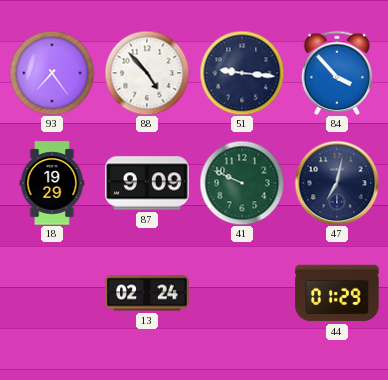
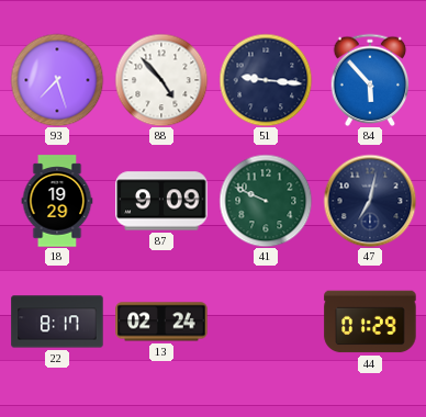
93: 7:24 -> 7:27
84: 3:53 -> 5:53
22: none -> 8:17
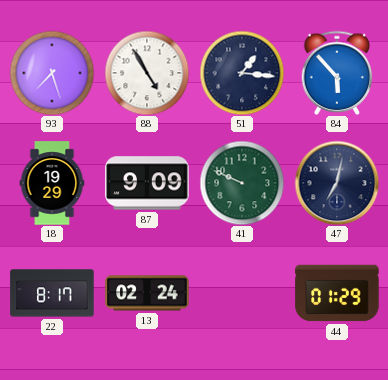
88: 4:53 -> 4:55
51: 9:16 -> 1:16
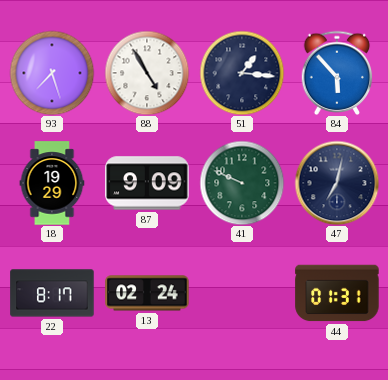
44: 01:29 -> 01:31
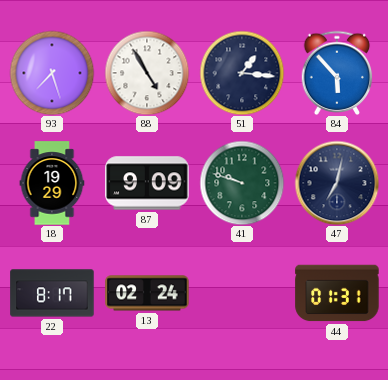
41: 9:49 -> 9:48
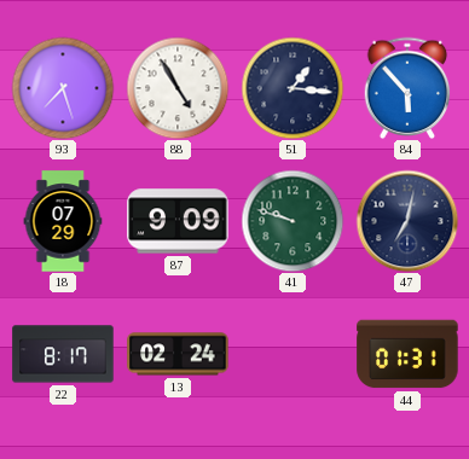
18: 19:29 -> 07:29
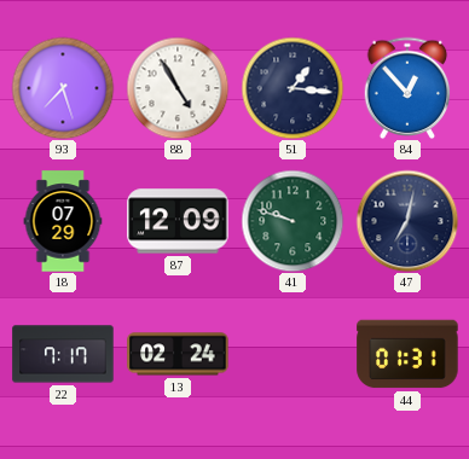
84: 5:53 -> 12:53
87: 9:09 -> 12:09
22: 8:17 -> 7:17
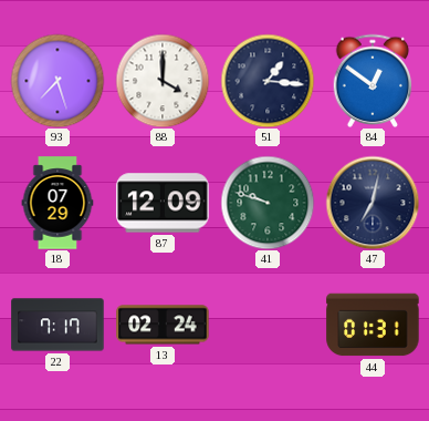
88: 4:55 -> 4:00
84: 12:53 -> 12:51
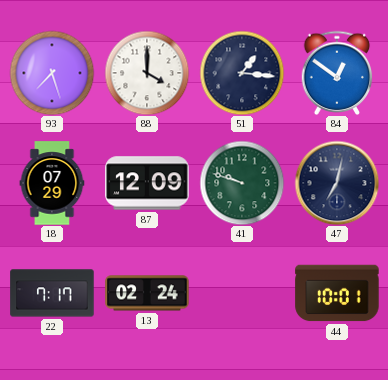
44: 01:31 -> 10:01
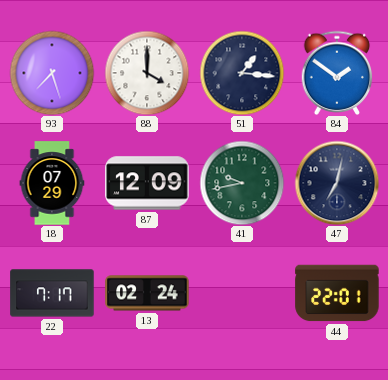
84: 12:51 -> 1:51
41: 9:48 -> 9:43
44: 10:01 -> 22:01
